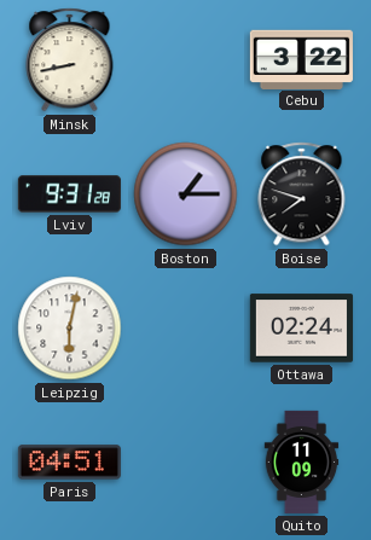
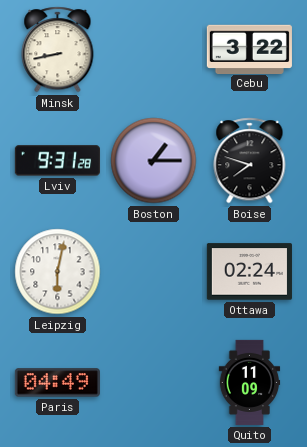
Paris: 04:51 -> 04:49
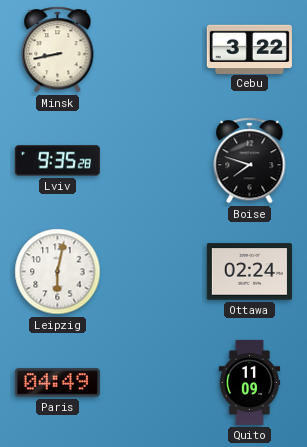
Lviv: 9:31 -> 9:35
Boston: 1:15 -> none
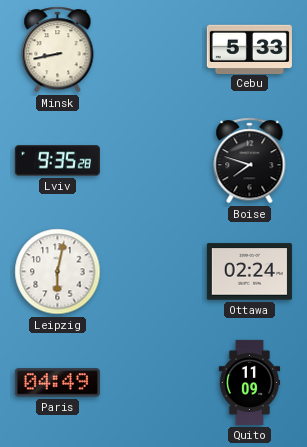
Cebu: 3:22 -> 5:33
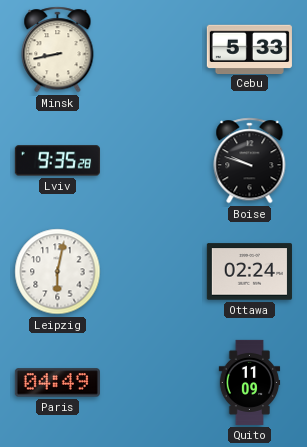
Boise: 7:48 -> 9:48
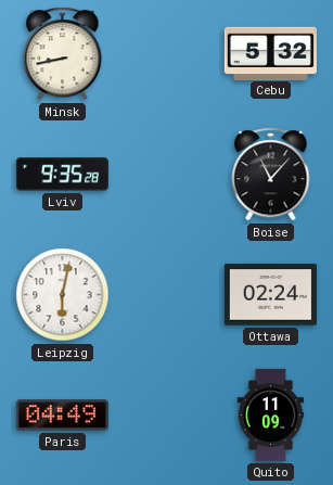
Cebu: 5:33 -> 5:32
Boise: 9:48 -> 11:07
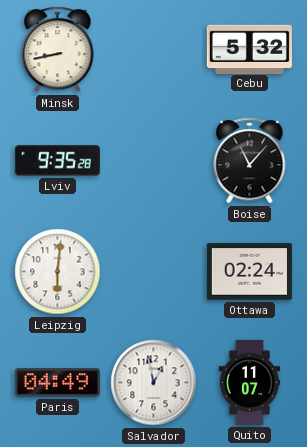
Leipzig: 6:02 -> 6:01
Salvador: none -> 12:58
Quito: 11:09 -> 11:07
